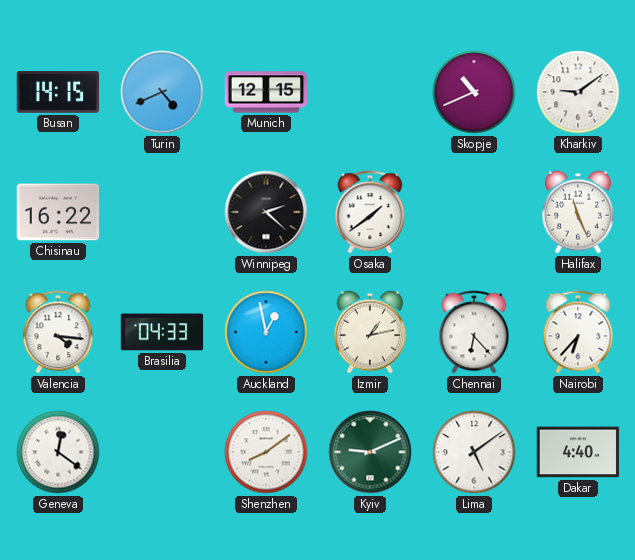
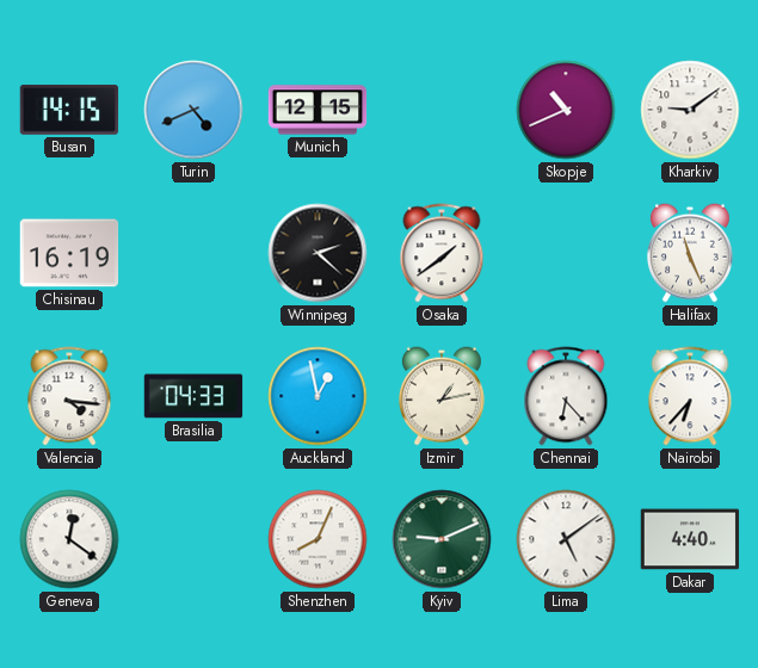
Chisinau: 16:22 -> 16:19
Shenzhen: 8:09 -> 8:04
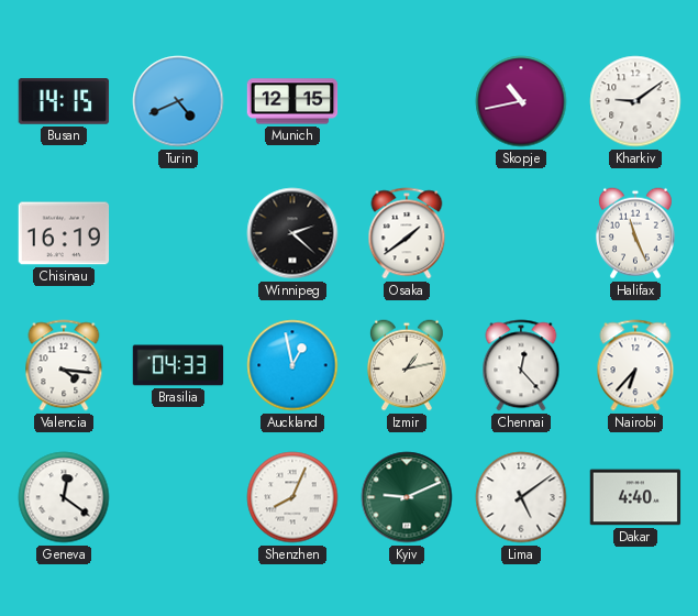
Skopje: 10:41 -> 10:43
Chennai: 6:23 -> 12:23
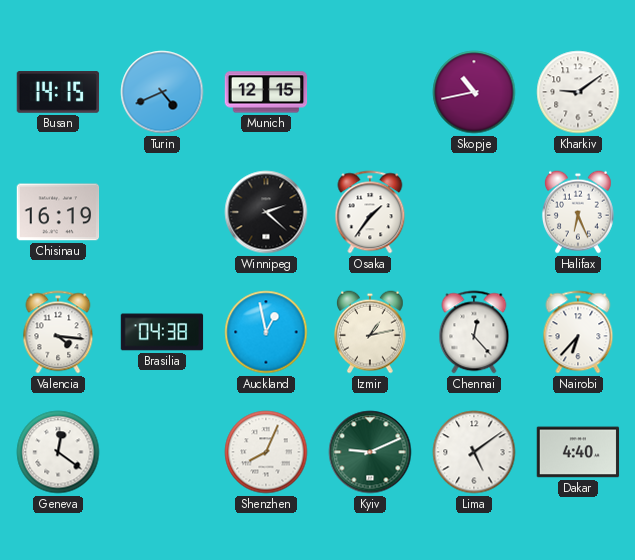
Osaka: 1:39 -> 1:36
Halifax: 11:26 -> 6:26
Brasilia: 04:33 -> 04:38
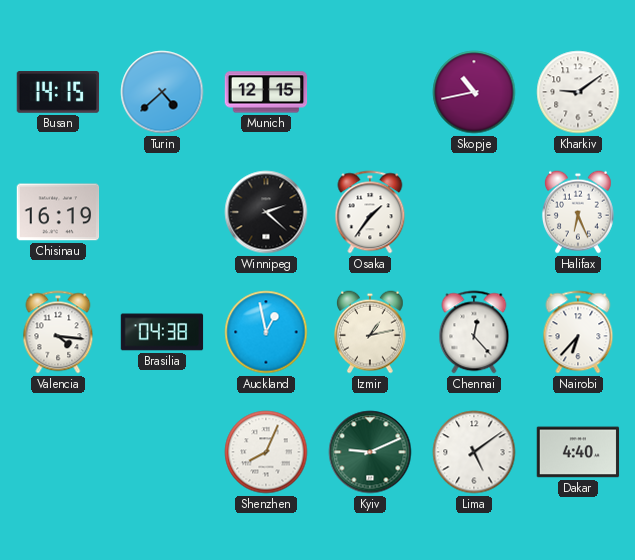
Turin: 4:41 -> 4:38
Geneva: 12:21 -> none
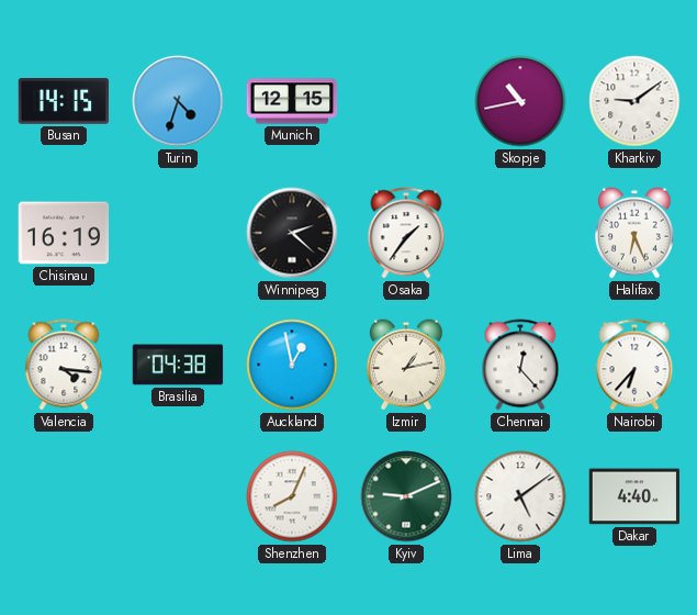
Turin: 4:38 -> 4:33
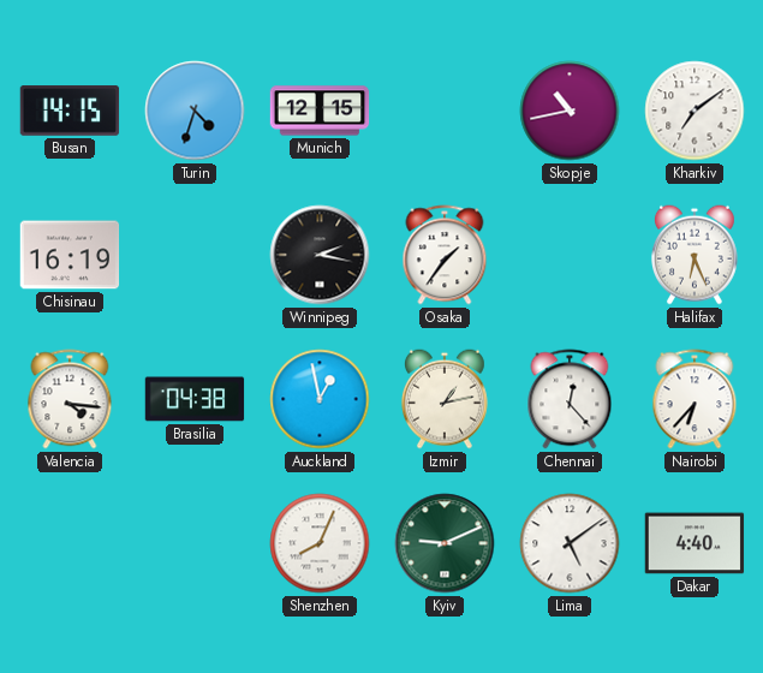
Kharkiv: 9:09 -> 7:09
Winnipeg: 2:22 -> 2:17
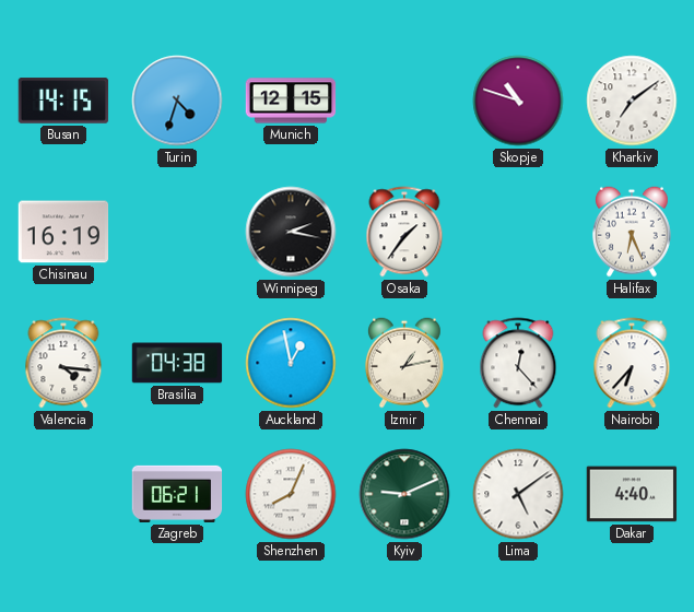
Skopje: 10:43 -> 10:48
Zagreb: none -> 06:21
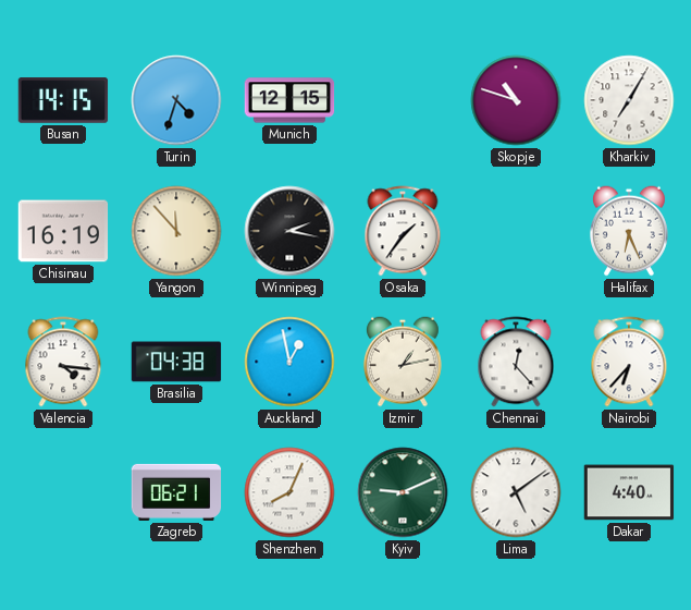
Kharkiv: 7:09 -> 7:05
Yangon: none -> 11:53
